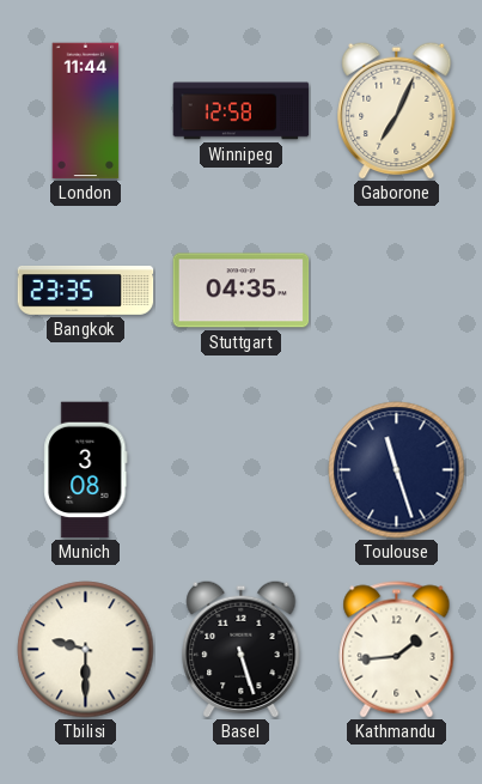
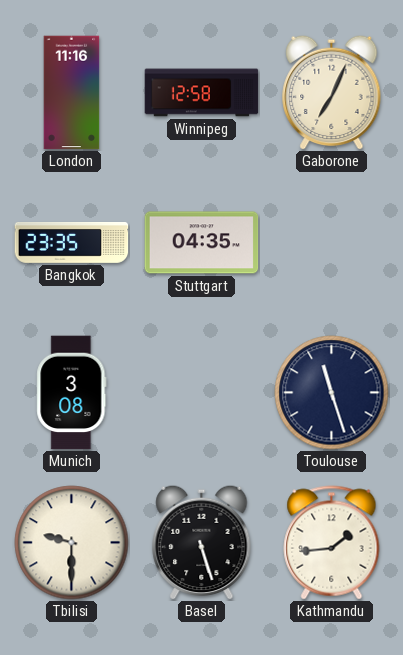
London: 11:44 -> 11:16
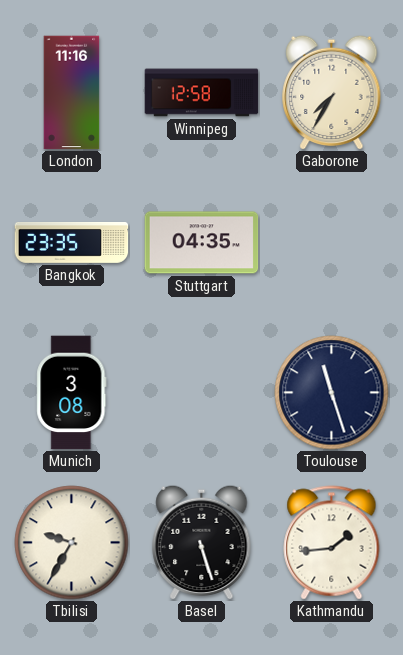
Gaborone: 7:04 -> 7:35
Tbilisi: 9:30 -> 9:35
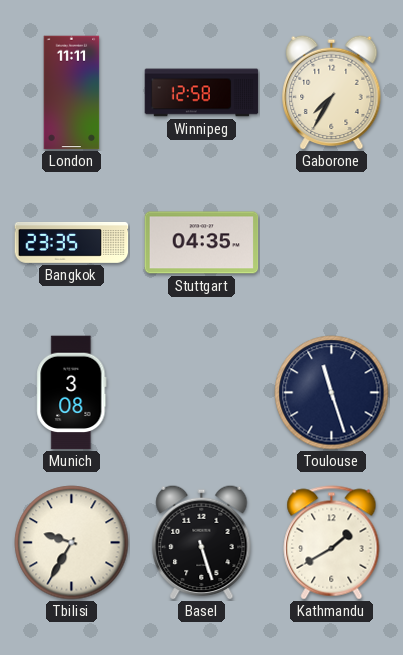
London: 11:16 -> 11:11
Kathmandu: 1:44 -> 1:40
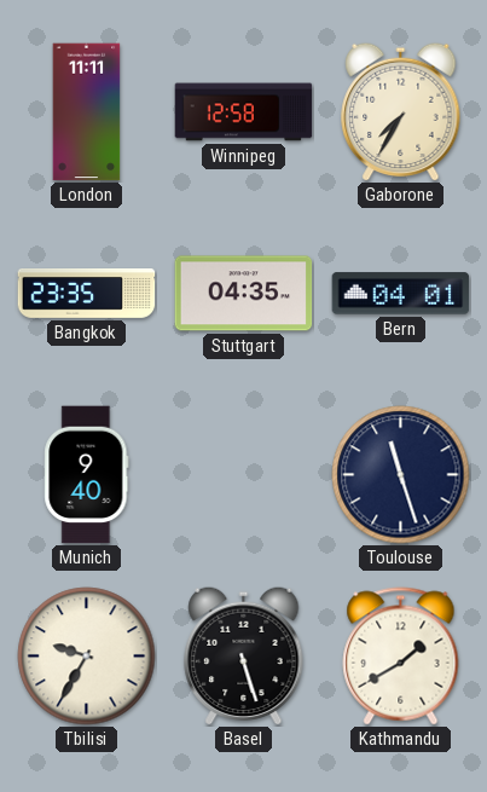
Bern: none -> 04:01
Munich: 3:08 -> 9:40
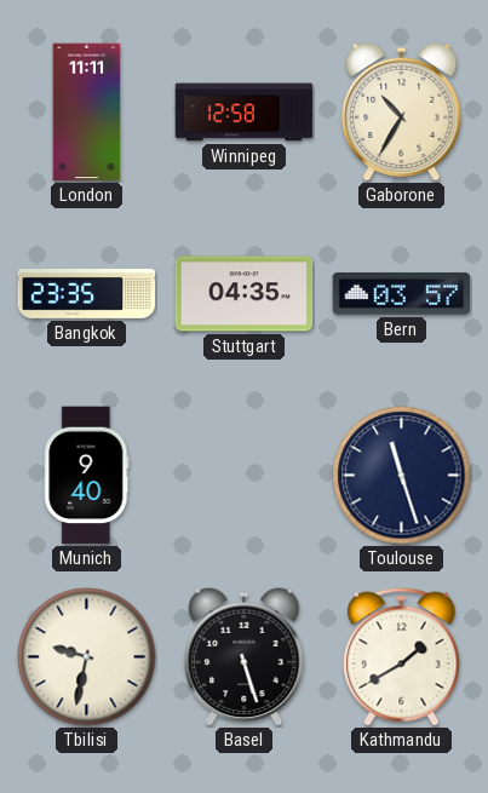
Gaborone: 7:35 -> 10:35
Bern: 04:01 -> 03:57
Tbilisi: 9:35 -> 9:32
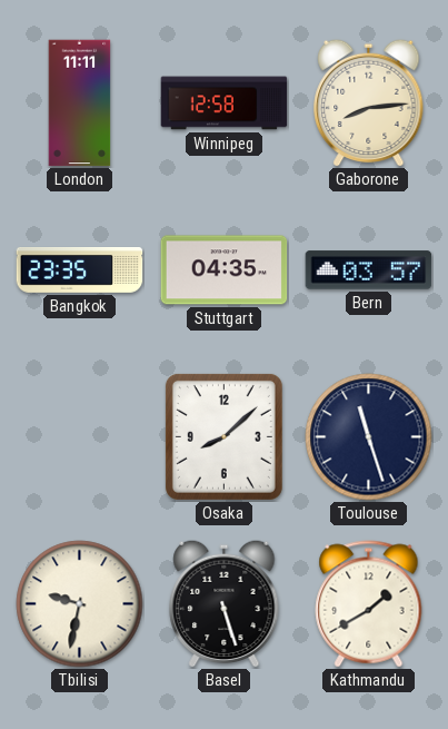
Gaborone: 10:35 -> 8:14
Munich: 9:40 -> none
Osaka: none -> 8:08
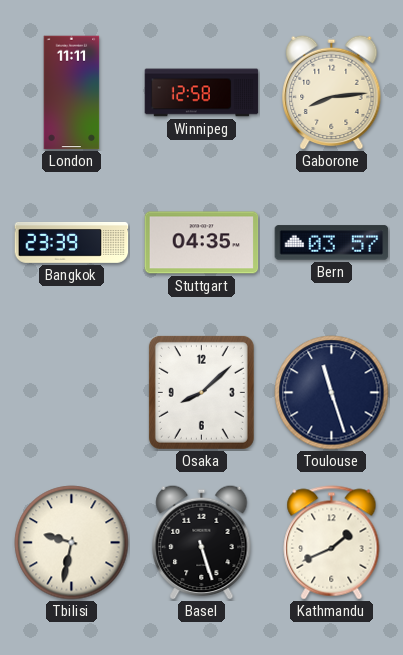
Bangkok: 23:35 -> 23:39
Kathmandu: 1:40 -> 1:41
